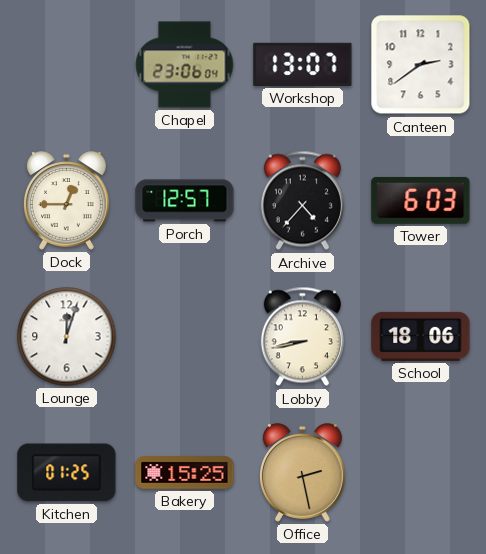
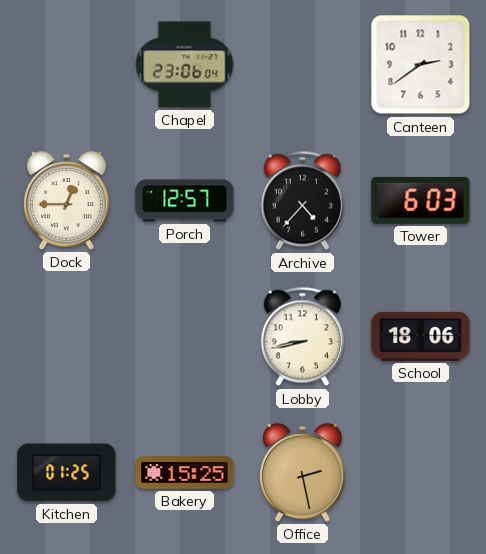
Workshop: 13:07 -> none
Lounge: 12:03 -> none
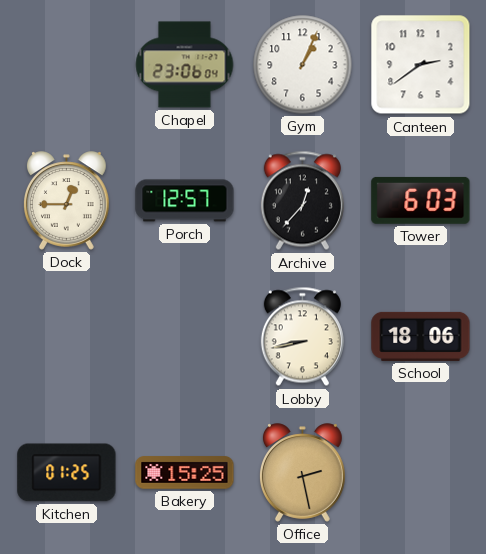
Gym: none -> 1:04
Archive: 4:37 -> 12:37
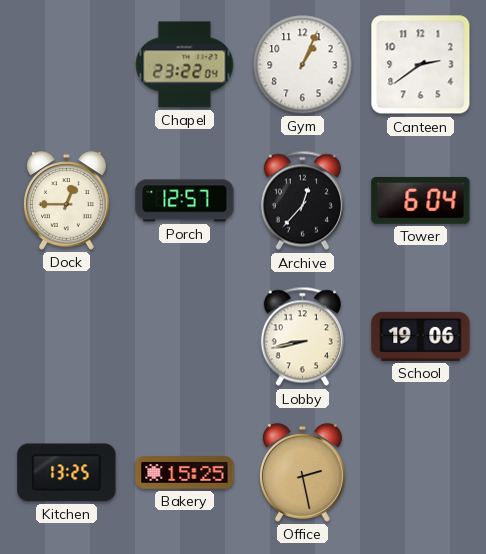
Chapel: 23:06 -> 23:22
Tower: 6:03 -> 6:04
School: 18:06 -> 19:06
Kitchen: 01:25 -> 13:25
